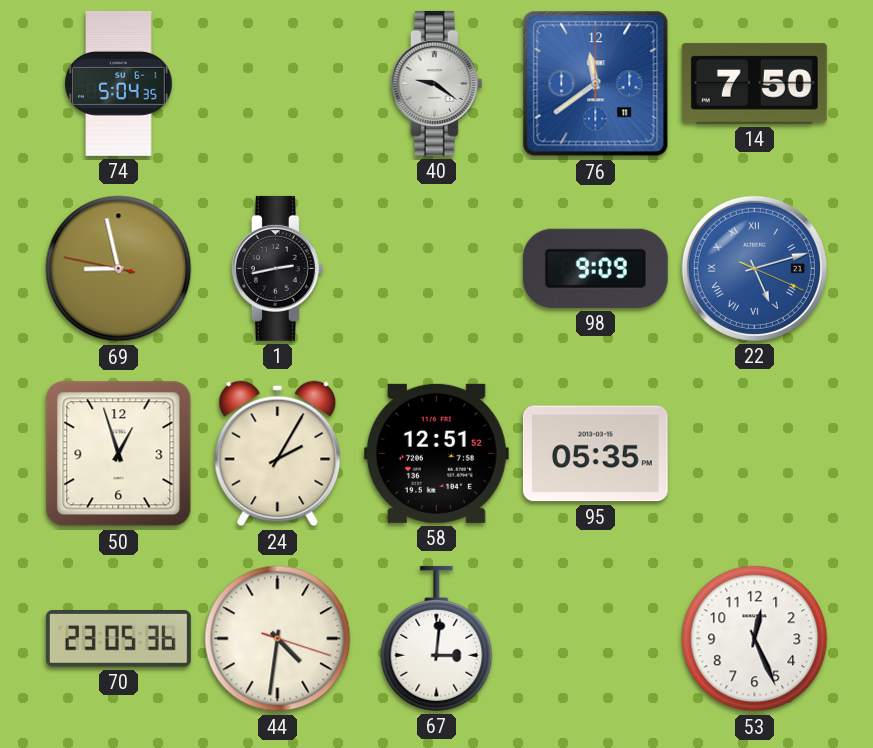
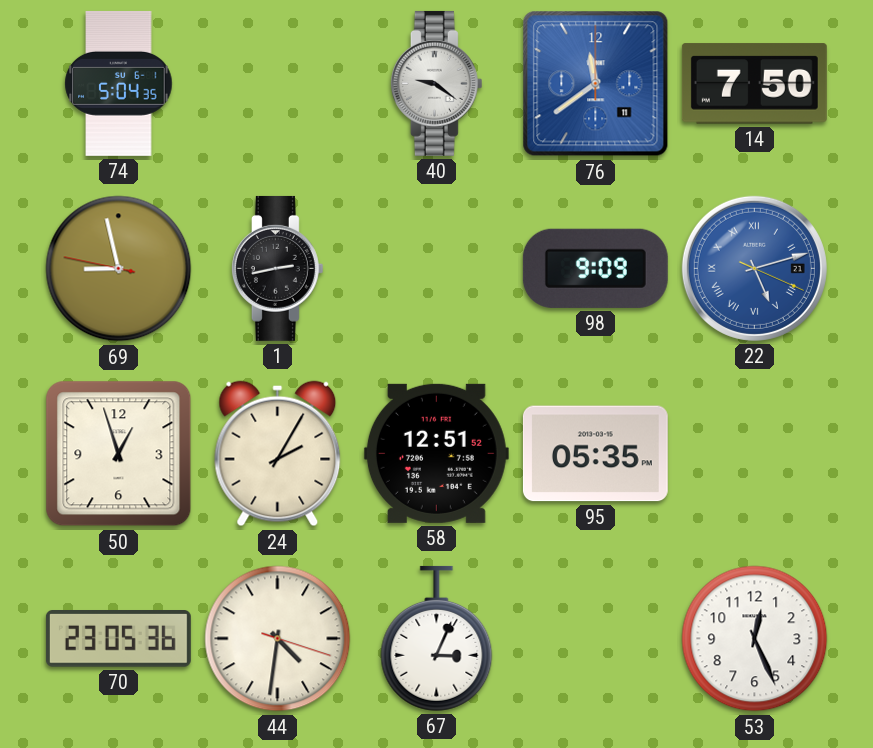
67: 3:01 -> 3:04
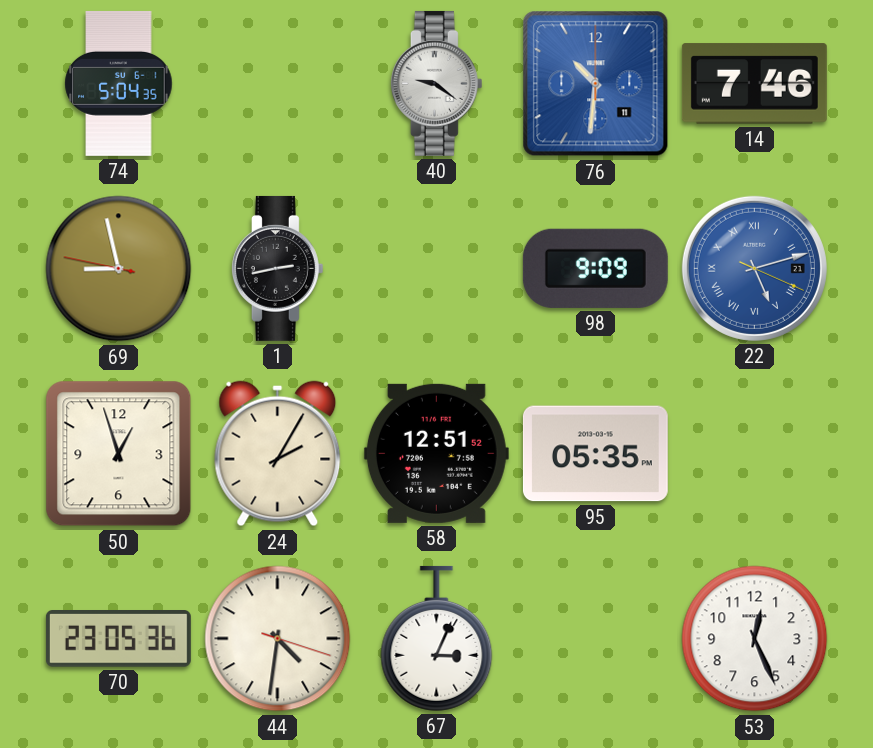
76: 11:39 -> 10:31
14: 7:50 -> 7:46
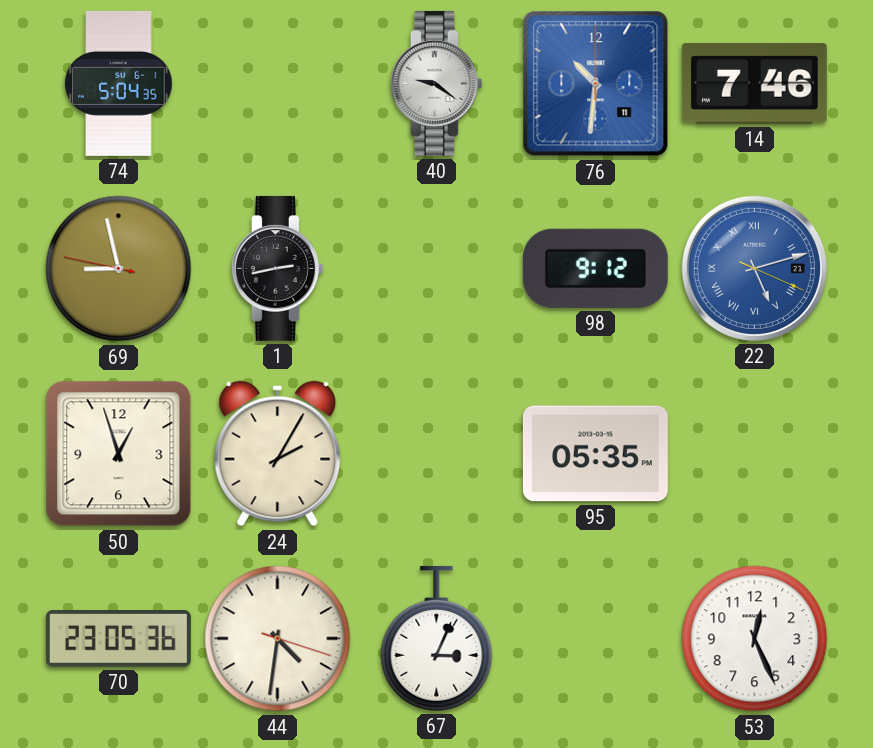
98: 9:09 -> 9:12
58: 12:51 -> none
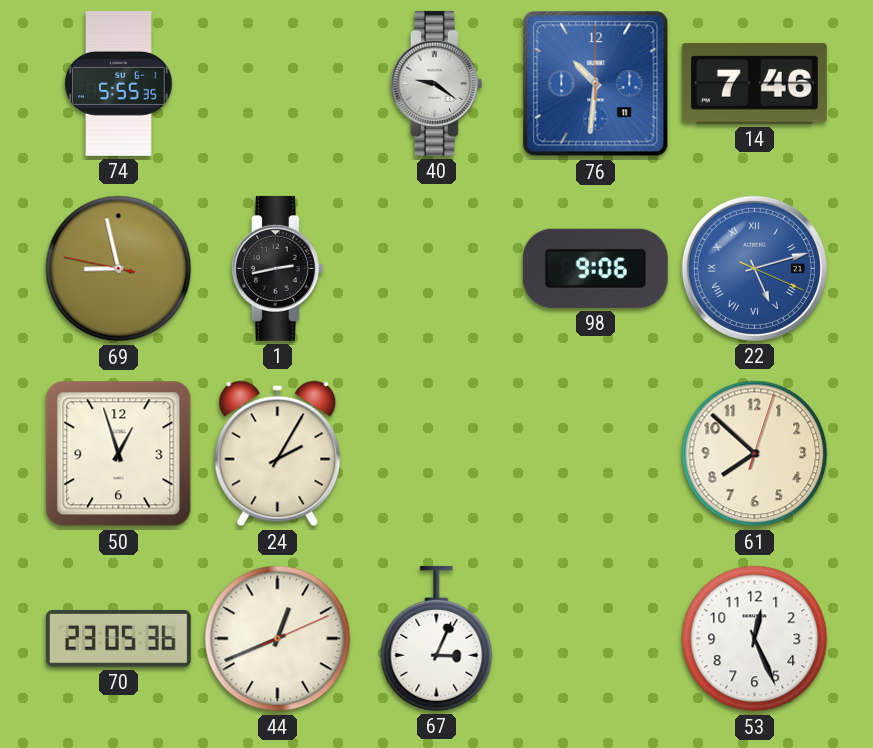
74: 5:04 -> 5:55
98: 9:12 -> 9:06
95: 05:35 -> none
61: none -> 7:52
44: 4:31 -> 12:41
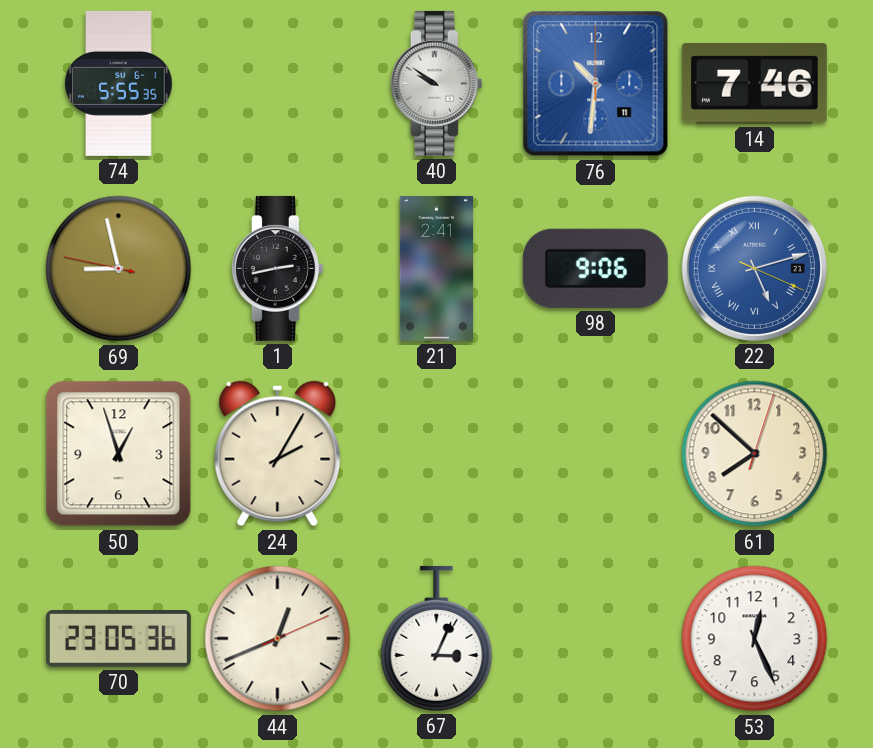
40: 9:21 -> 9:51
21: none -> 2:41
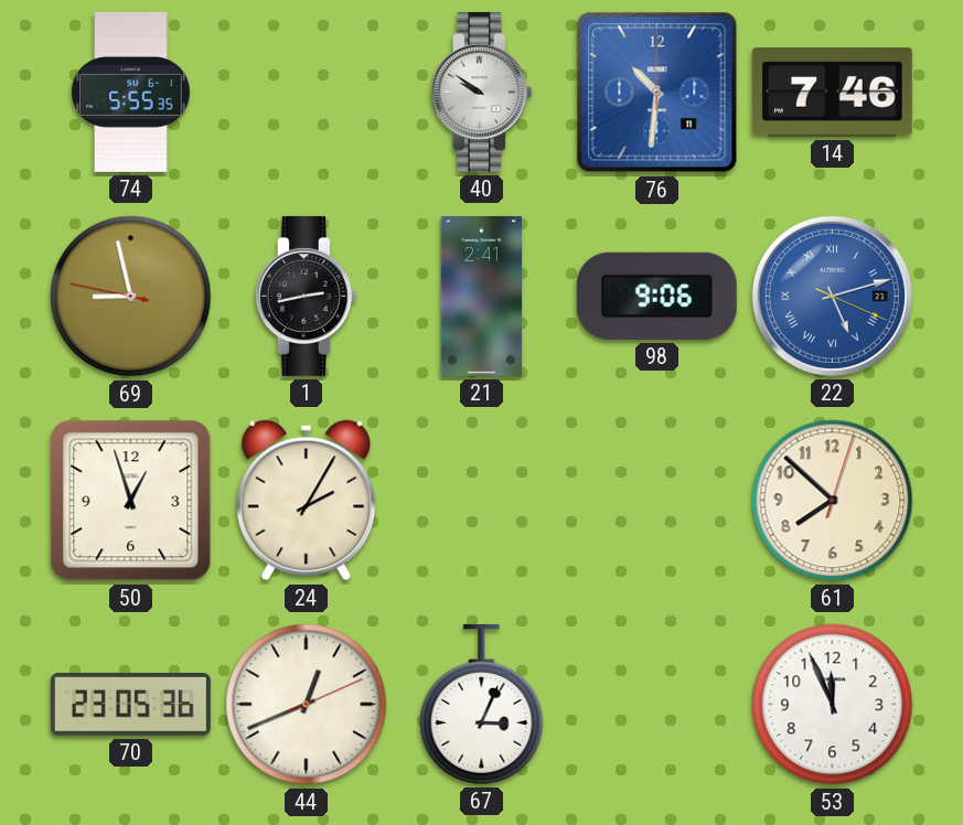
53: 12:26 -> 11:56
